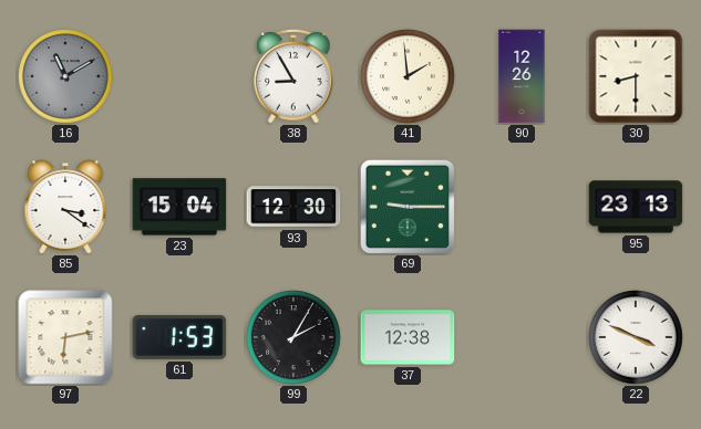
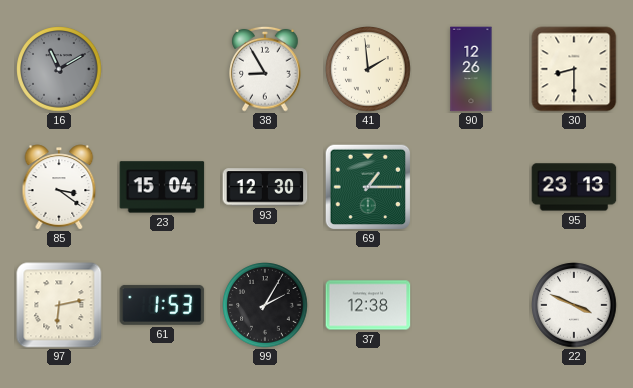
69: 9:15 -> 1:15
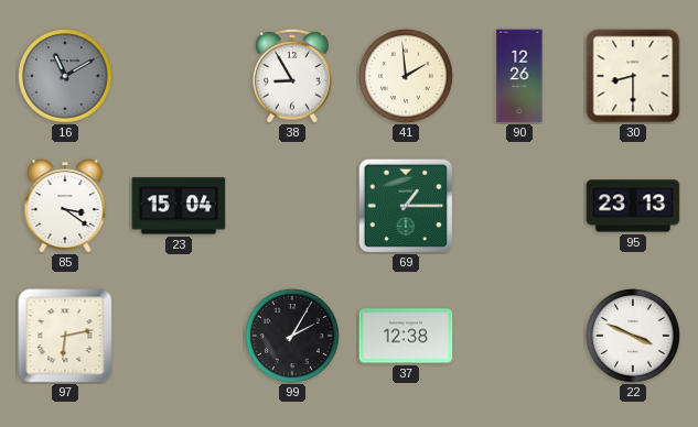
93: 12:30 -> none
61: 1:53 -> none
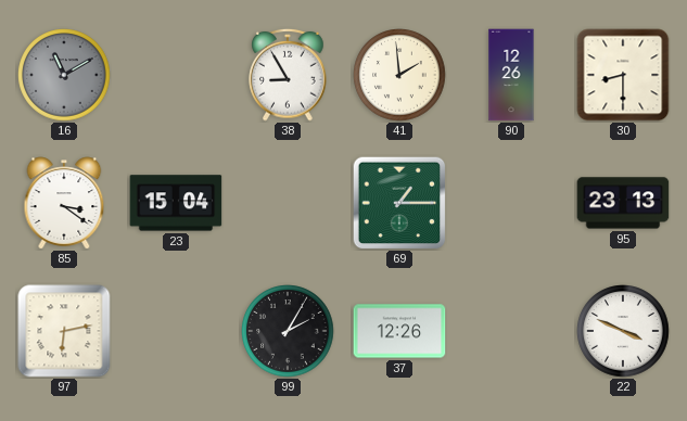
37: 12:38 -> 12:26
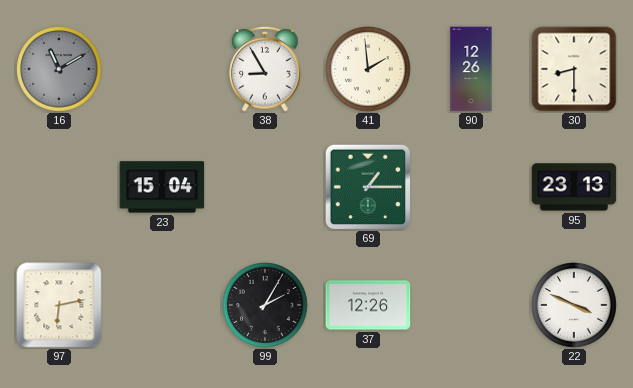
85: 3:21 -> none
